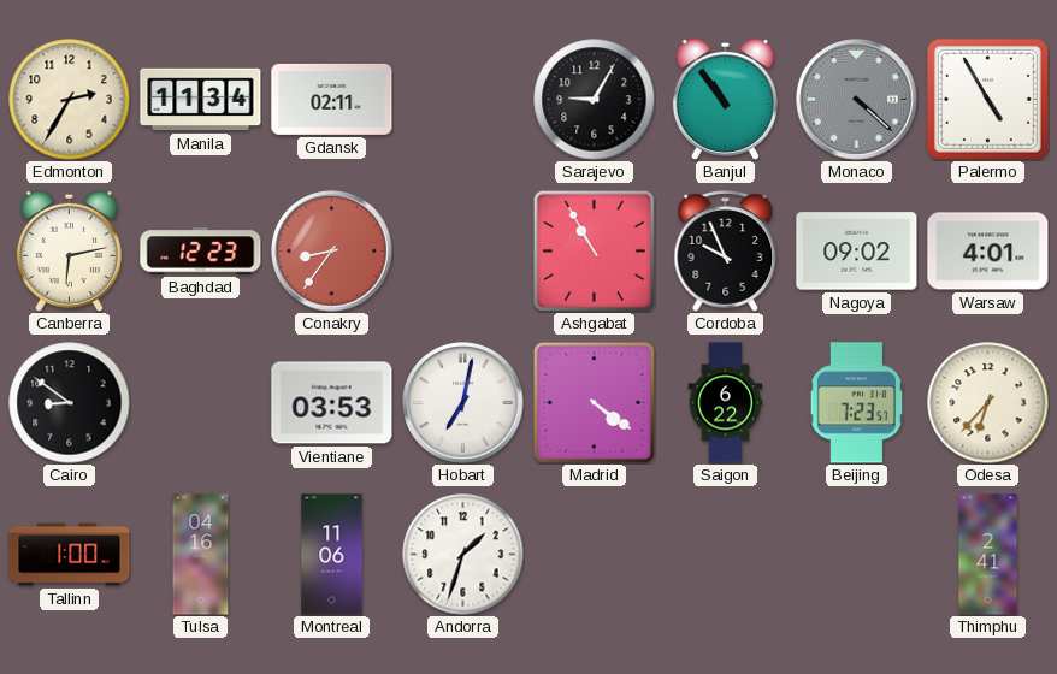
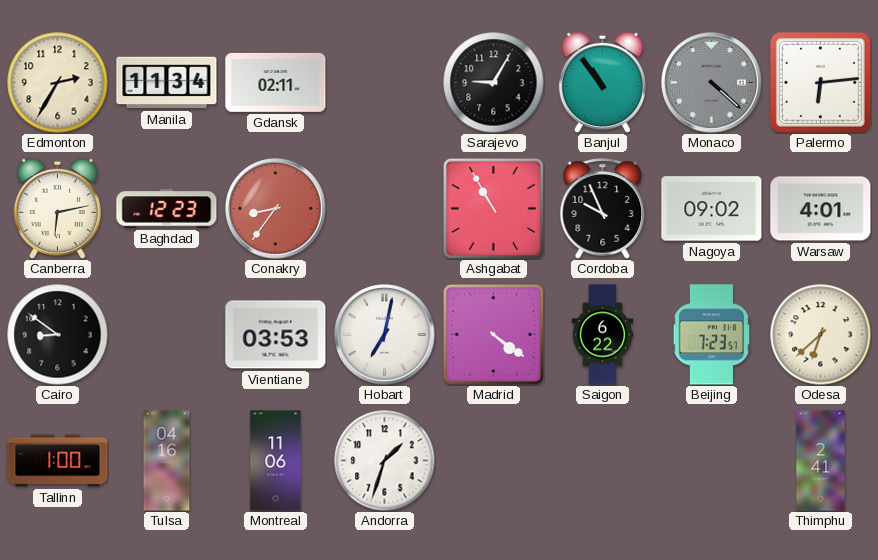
Palermo: 4:55 -> 6:14
Odesa: 6:37 -> 6:38
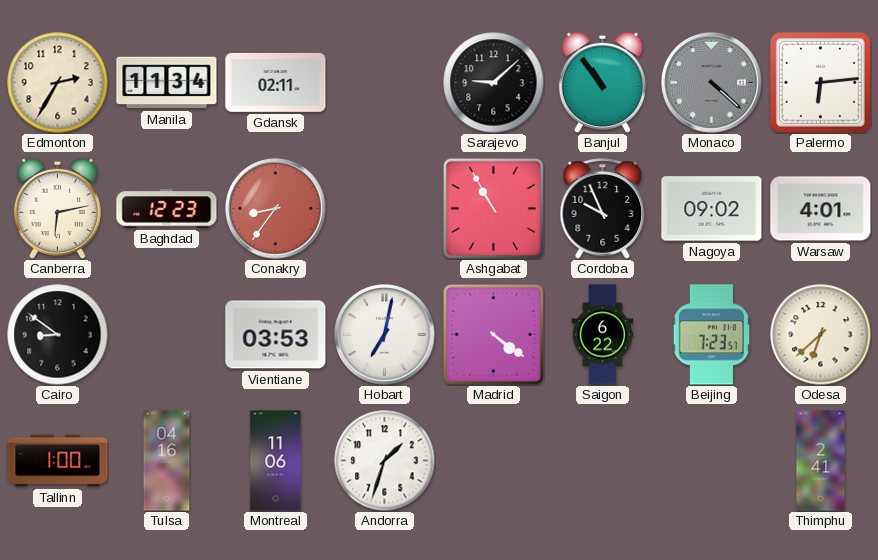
Sarajevo: 9:05 -> 9:08
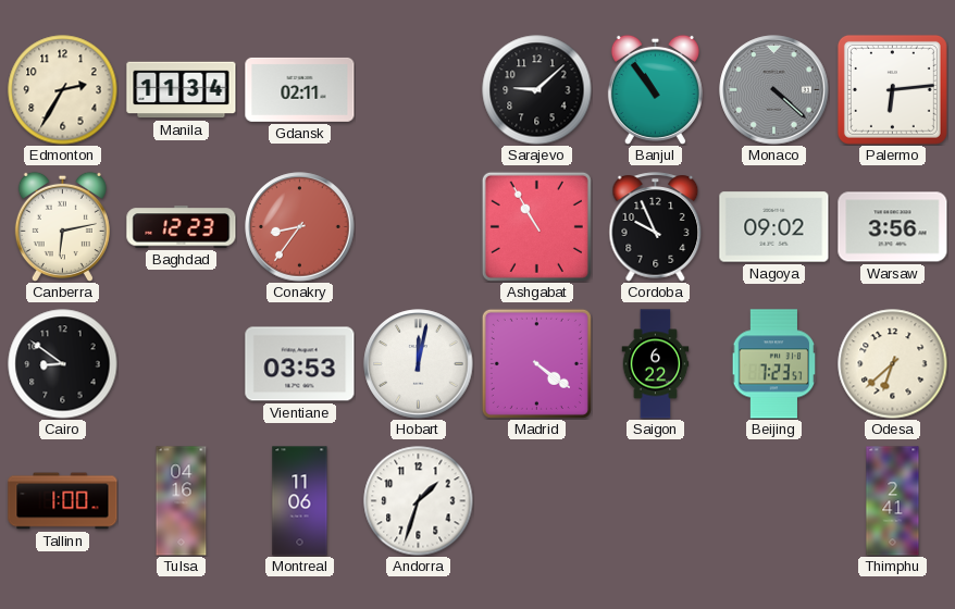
Warsaw: 4:01 -> 3:56
Hobart: 7:02 -> 12:02
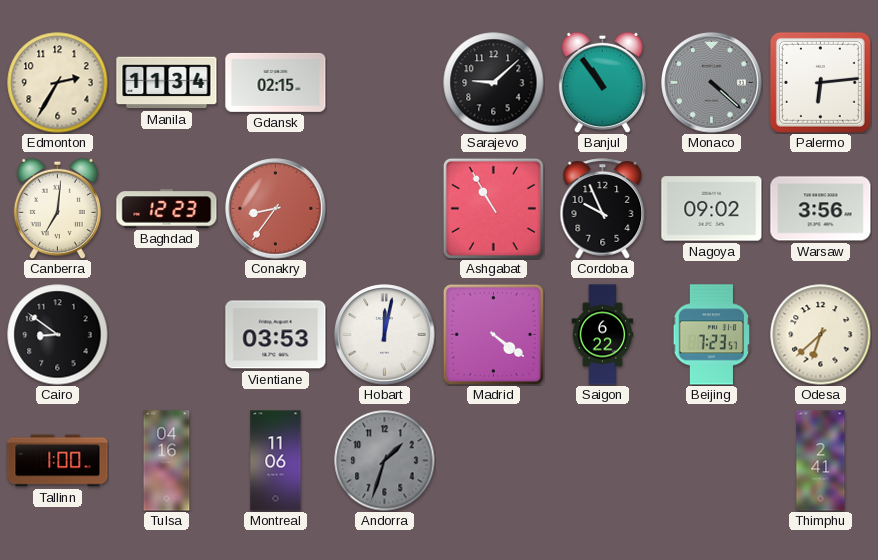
Gdansk: 02:11 -> 02:15
Canberra: 6:13 -> 7:01
Andorra dial: white -> grey
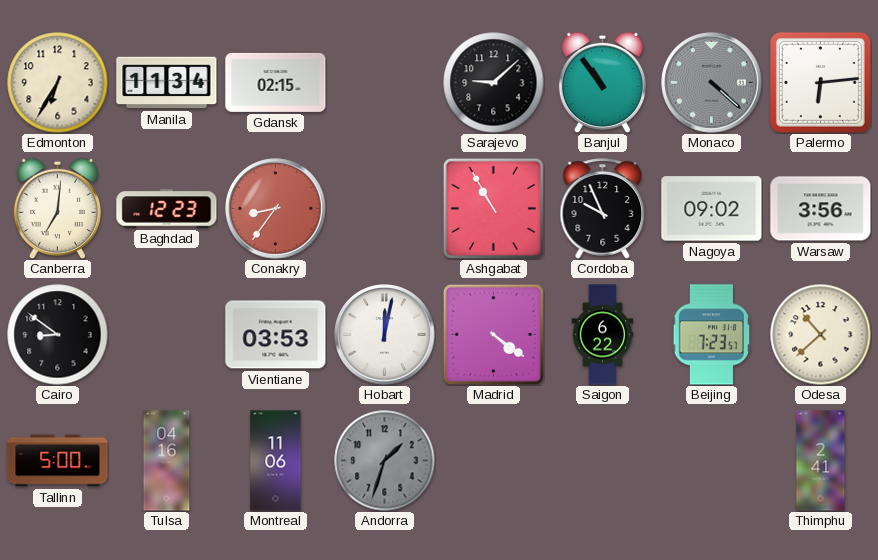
Edmonton: 2:35 -> 6:35
Odesa: 6:38 -> 10:38
Tallinn: 1:00 -> 5:00
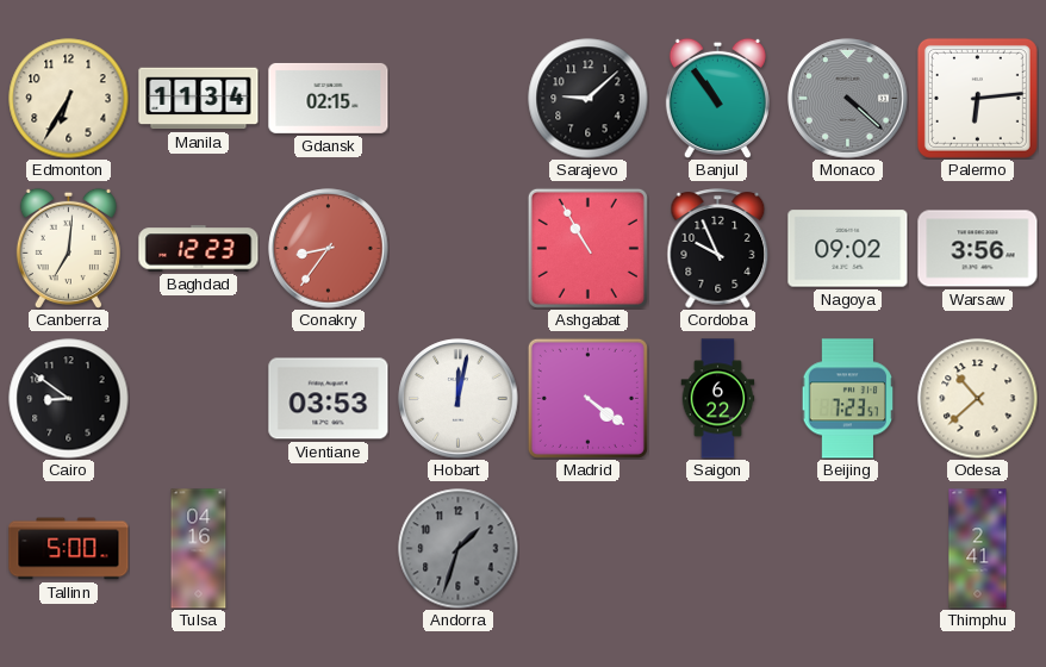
Montreal: 11:06 -> none
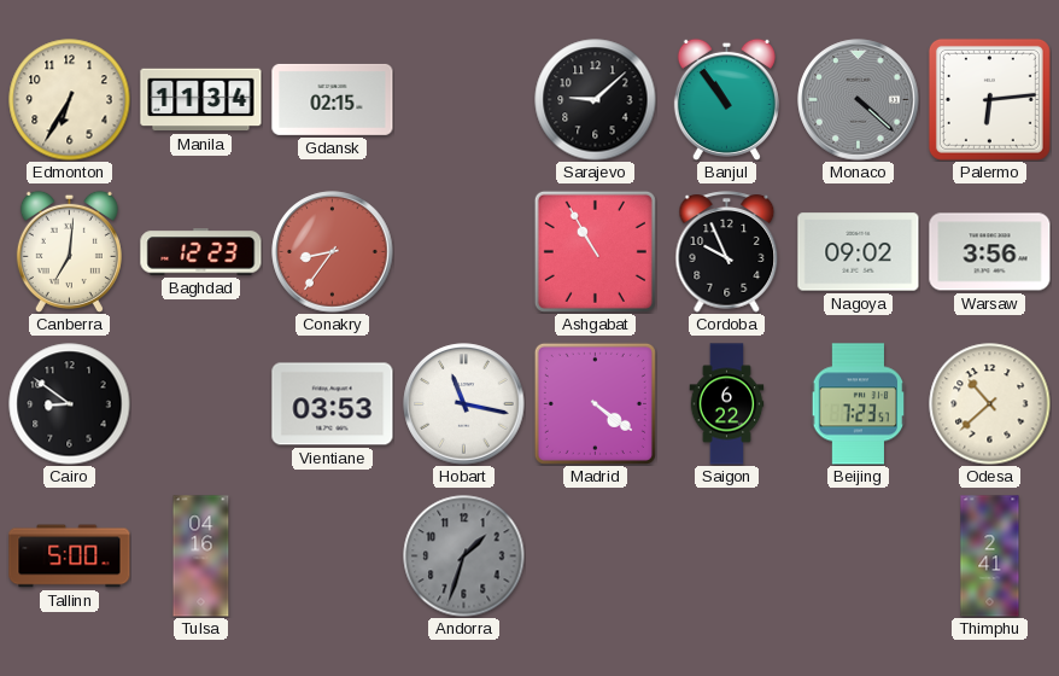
Hobart: 12:02 -> 11:17
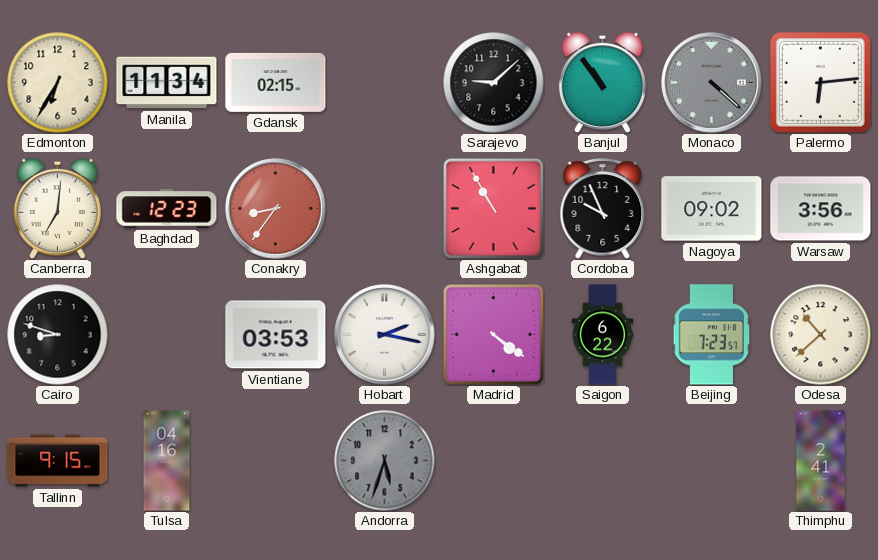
Cairo: 8:51 -> 8:48
Hobart: 11:17 -> 2:17
Tallinn: 5:00 -> 9:15
Andorra: 1:33 -> 5:33
